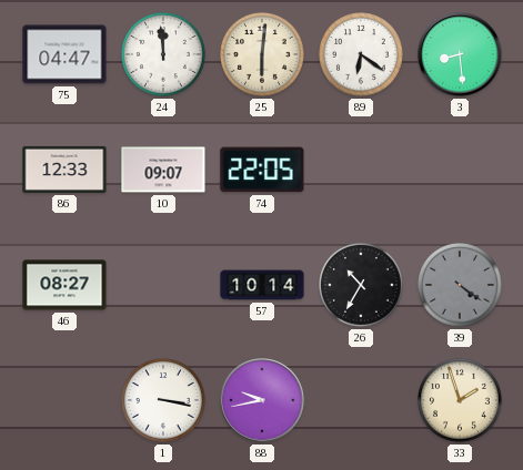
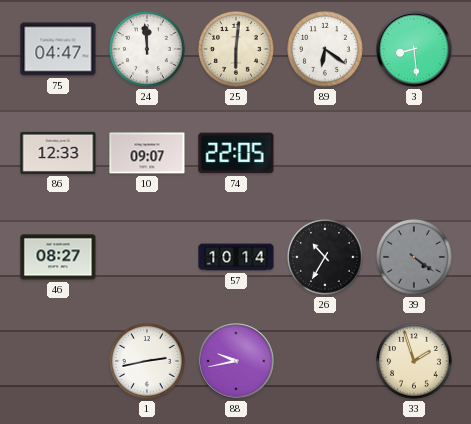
1: 3:17 -> 2:43
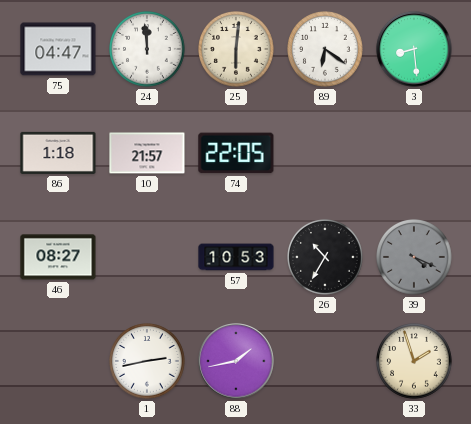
86: 12:33 -> 1:18
10: 09:07 -> 21:57
57: 10:14 -> 10:53
39: 4:21 -> 4:19
88: 9:43 -> 1:43
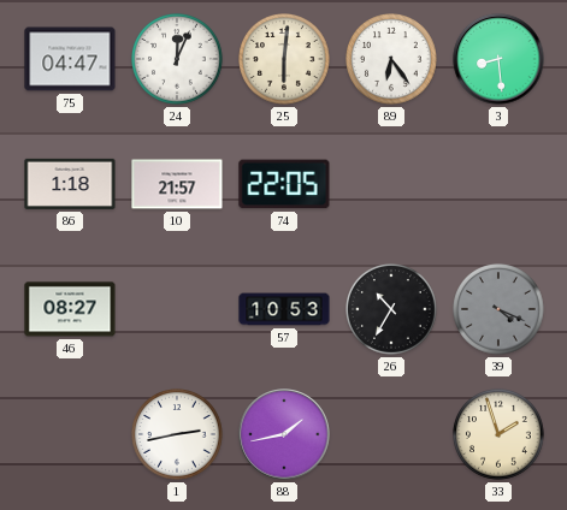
24: 11:59 -> 12:04
89: 6:21 -> 6:24
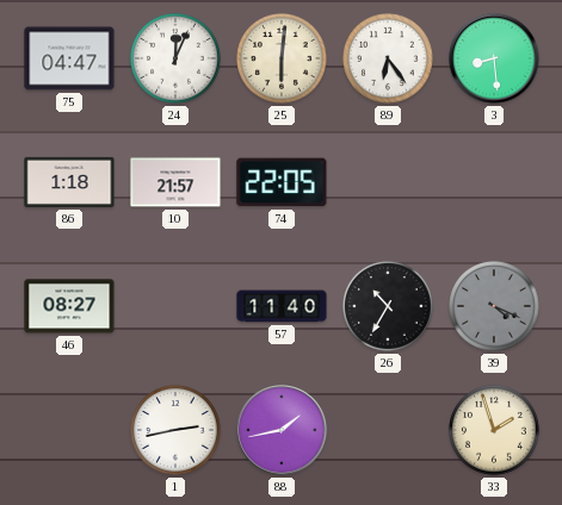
57: 10:53 -> 11:40
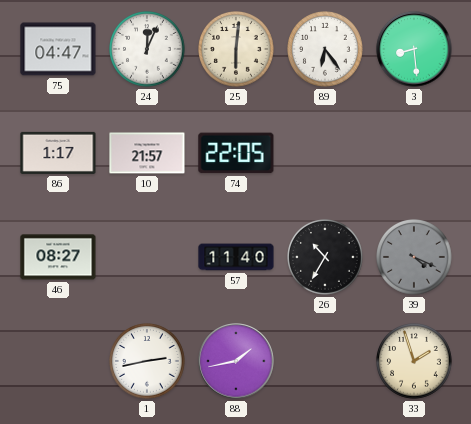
86: 1:18 -> 1:17
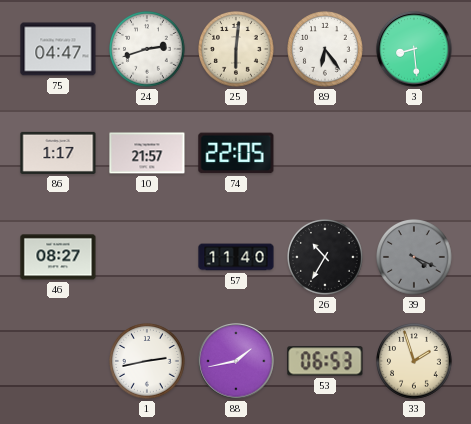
24: 12:04 -> 2:42
53: none -> 06:53
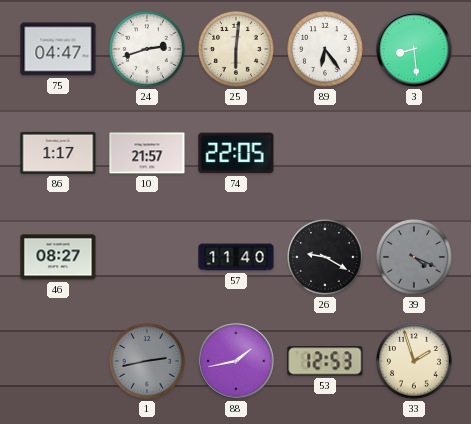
26: 10:35 -> 9:20
1 dial: white -> grey
53: 06:53 -> 12:53
